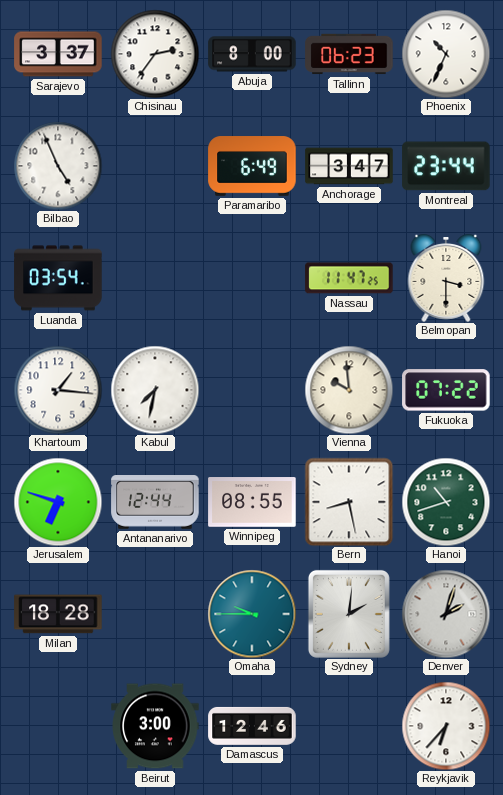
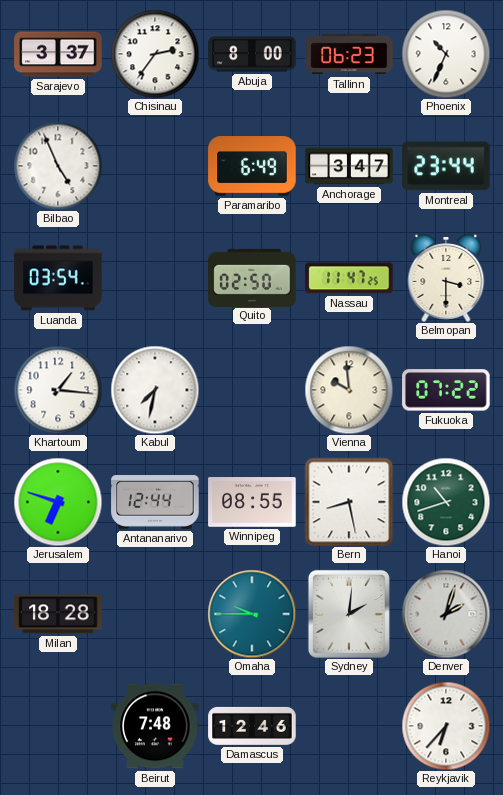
Quito: none -> 02:50
Beirut: 3:00 -> 7:48
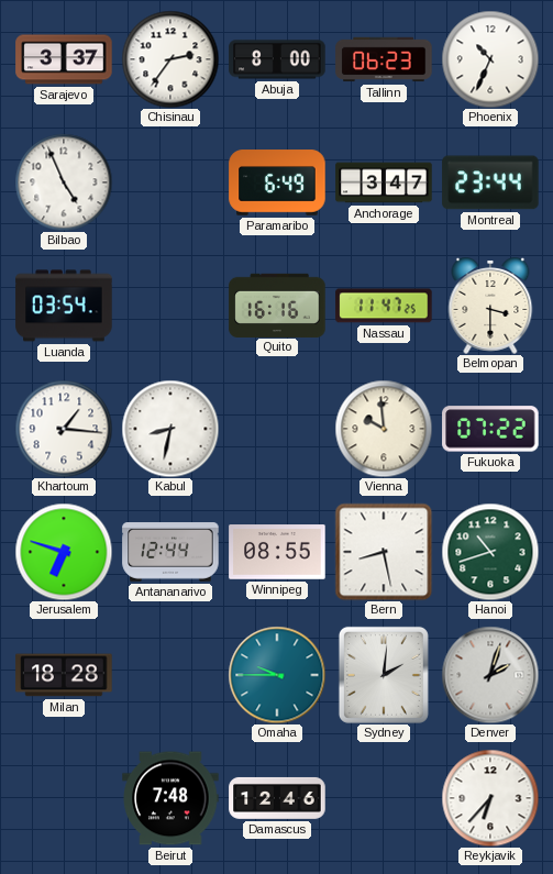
Quito: 02:50 -> 16:16
Kabul: 7:32 -> 8:32
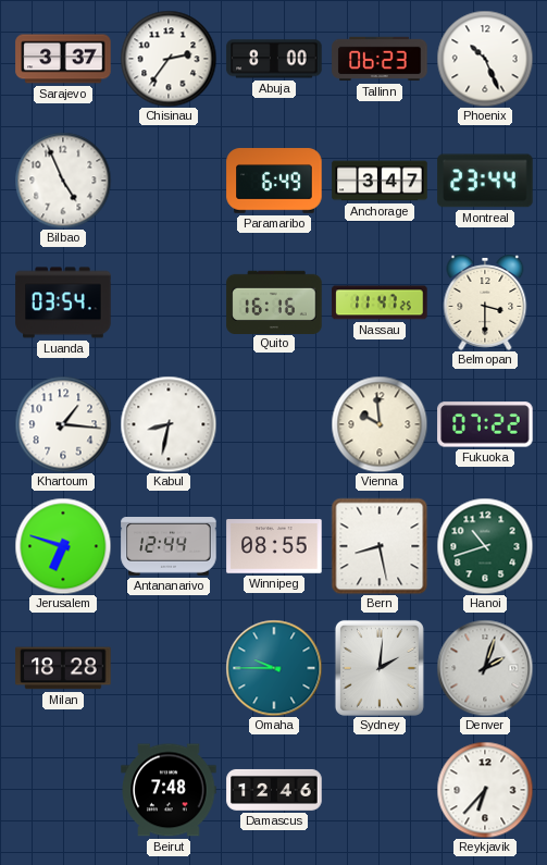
Phoenix: 10:34 -> 10:26
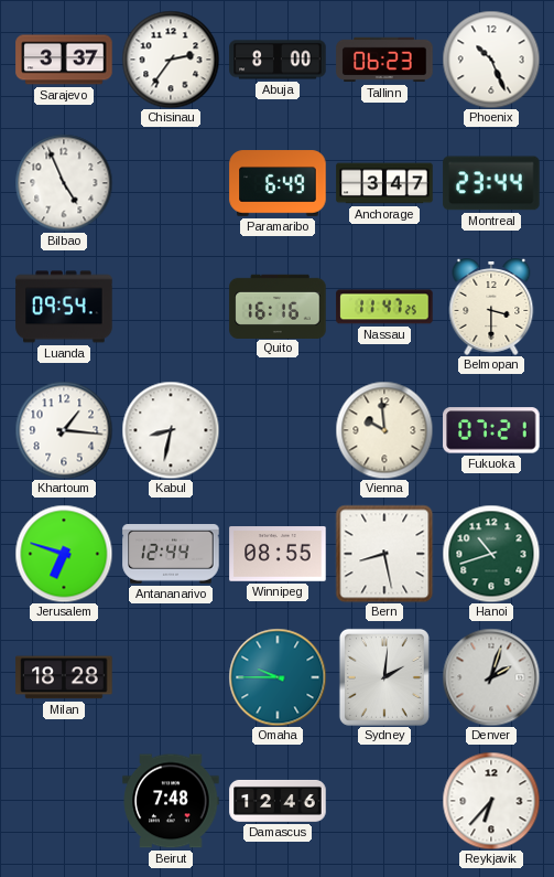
Luanda: 03:54 -> 09:54
Fukuoka: 07:22 -> 07:21
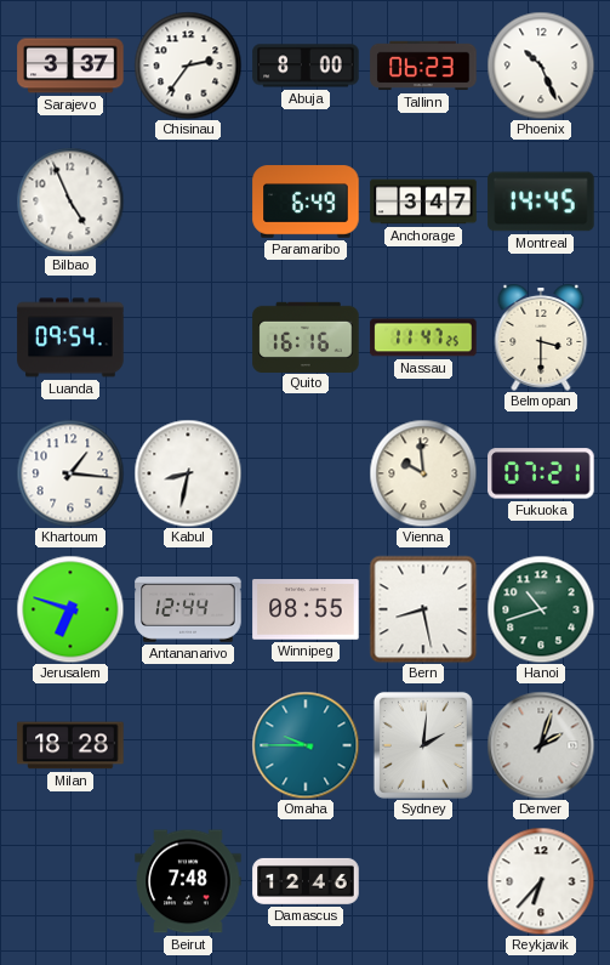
Montreal: 23:44 -> 14:45
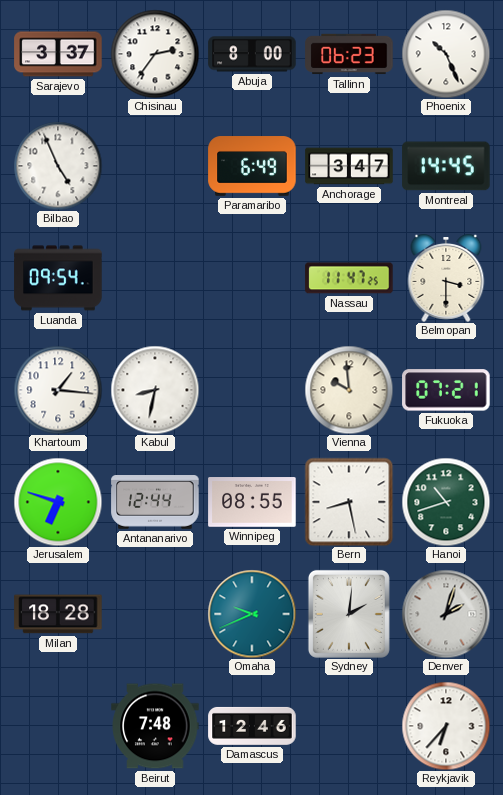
Quito: 16:16 -> none
Omaha: 9:45 -> 9:41
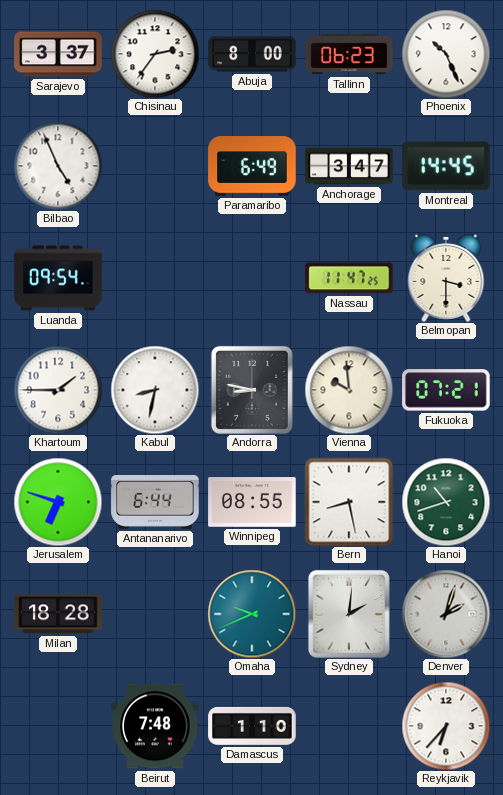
Khartoum: 1:16 -> 1:45
Andorra: none -> 8:47
Antananarivo: 12:44 -> 6:44
Damascus: 12:46 -> 1:10
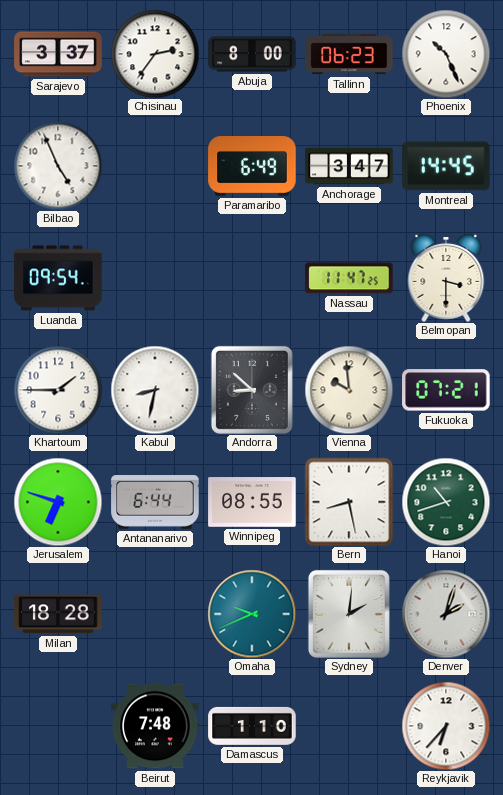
Andorra: 8:47 -> 8:52
